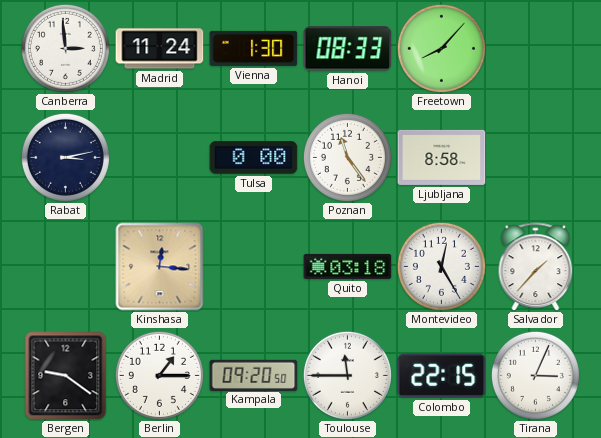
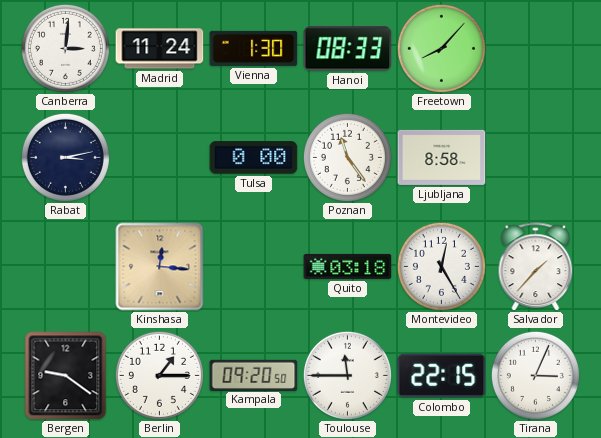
Canberra: 2:59 -> 3:01
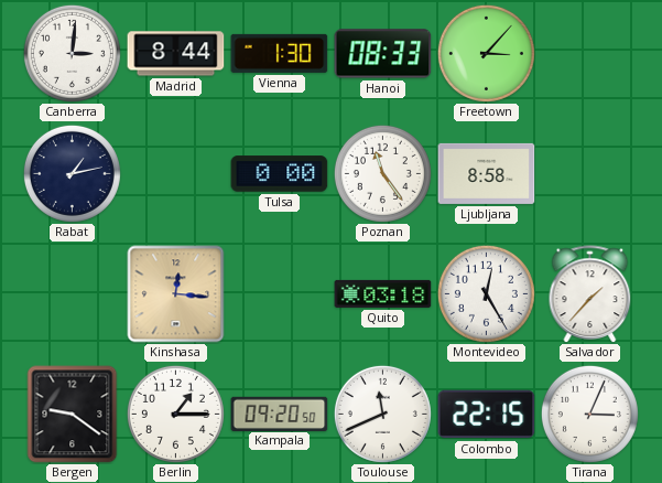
Madrid: 11:24 -> 8:44
Freetown: 8:07 -> 3:07
Rabat: 3:13 -> 1:13
Toulouse: 11:45 -> 11:41
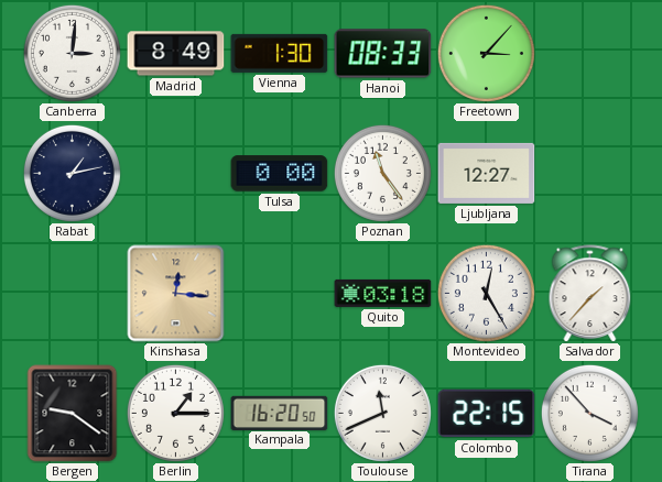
Madrid: 8:44 -> 8:49
Ljubljana: 8:58 -> 12:27
Kampala: 09:20 -> 16:20
Tirana: 3:04 -> 3:53
